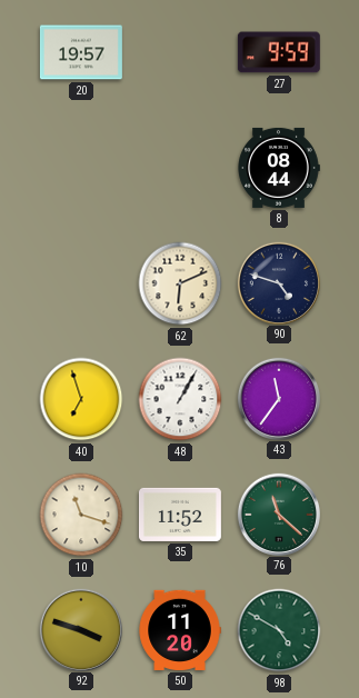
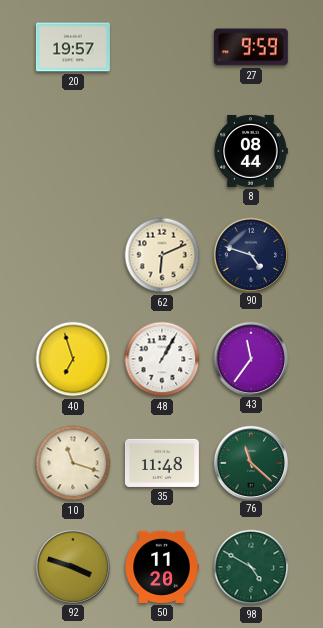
35: 11:52 -> 11:48
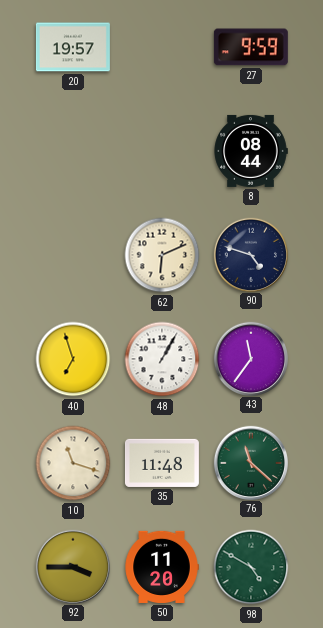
92: 3:48 -> 3:45
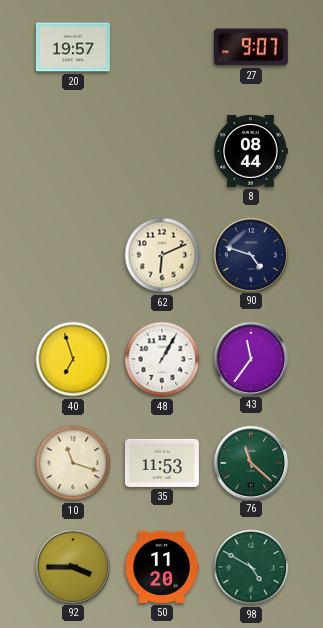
27: 9:59 -> 9:07
35: 11:48 -> 11:53
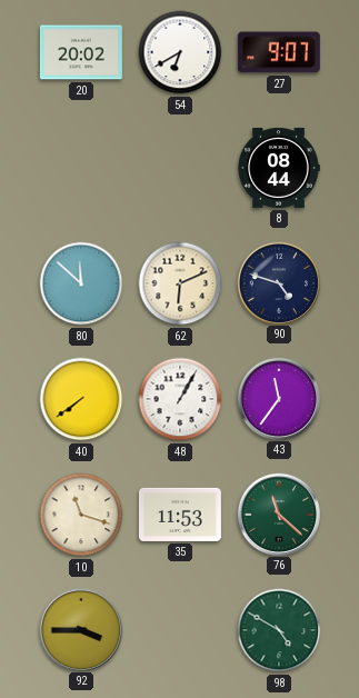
20: 19:57 -> 20:02
54: none -> 6:40
80: none -> 11:52
40: 6:57 -> 7:39
50: 11:20 -> none
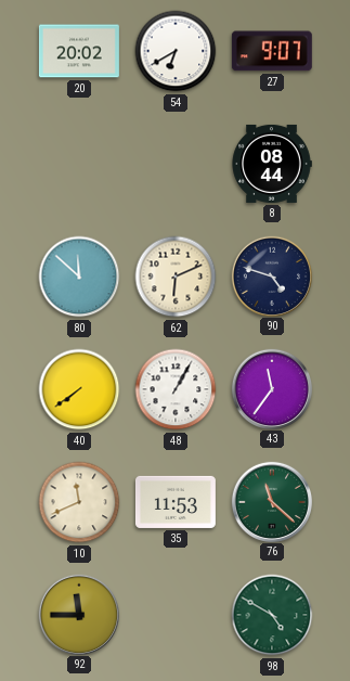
10: 11:18 -> 11:41
92: 3:45 -> 11:45
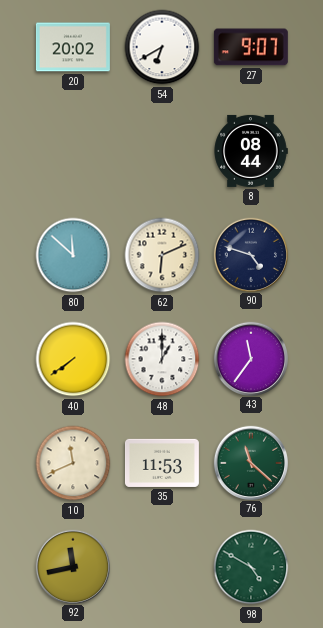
48: 1:05 -> 1:00
92: 11:45 -> 11:43
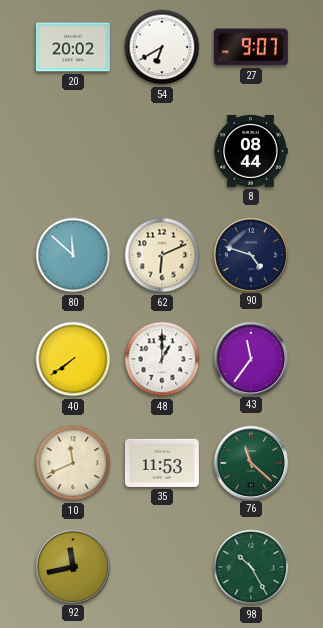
98: 4:50 -> 10:25
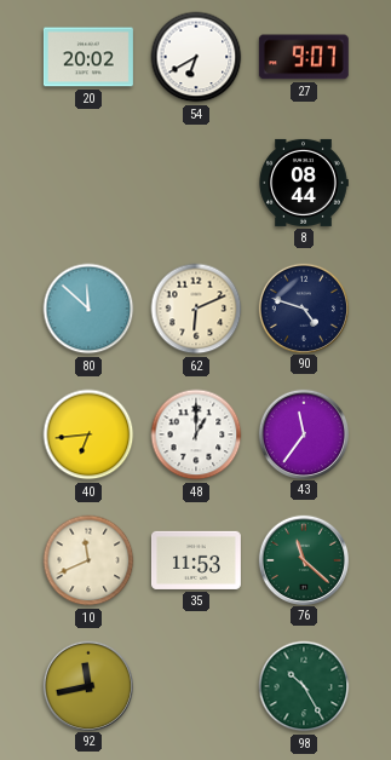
40: 7:39 -> 6:44
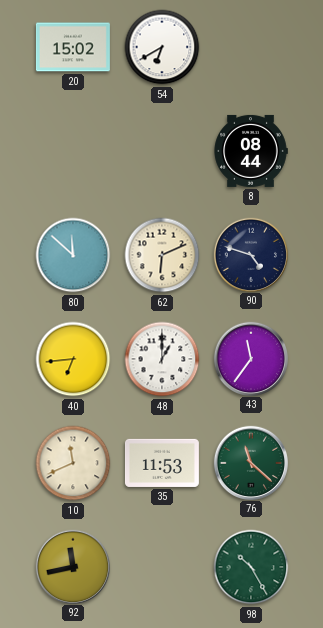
20: 20:02 -> 15:02
27: 9:07 -> none
